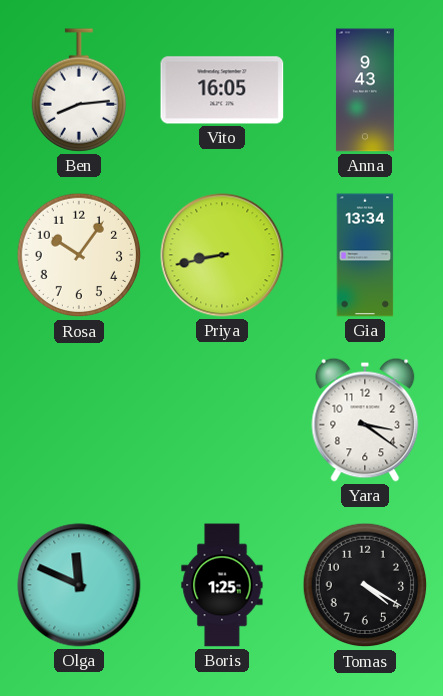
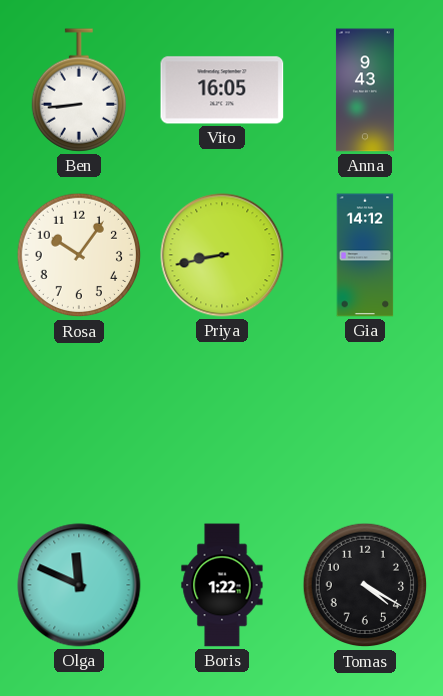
Ben: 8:14 -> 8:44
Gia: 13:34 -> 14:12
Yara: 3:21 -> none
Boris: 1:25 -> 1:22
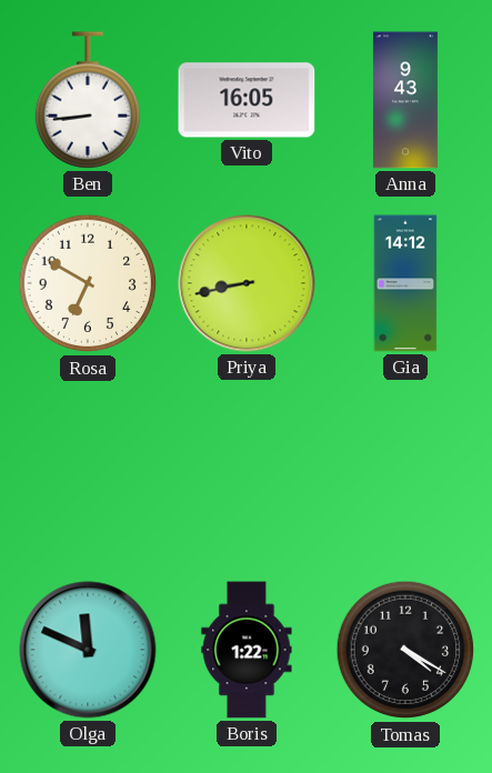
Rosa: 10:06 -> 6:50
